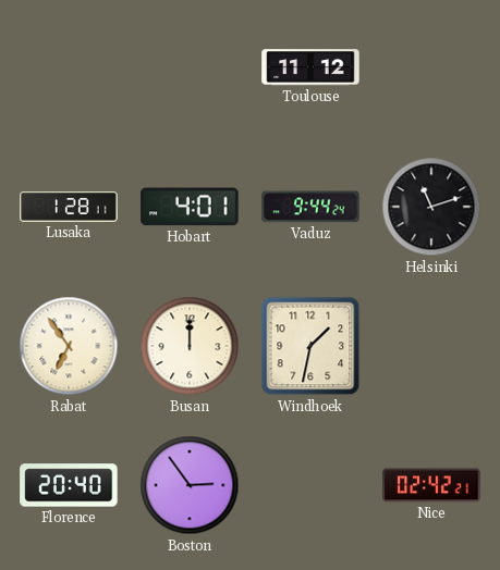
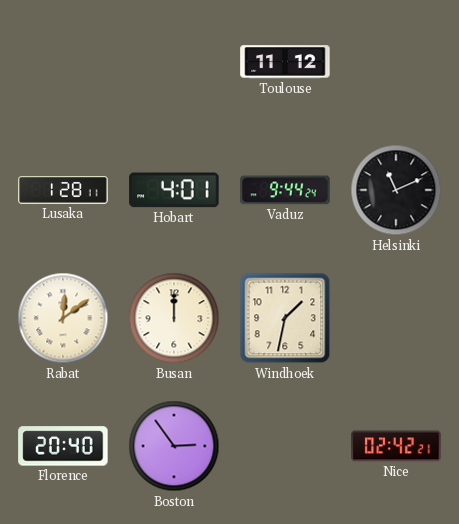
Helsinki: 11:12 -> 11:11
Rabat: 6:54 -> 12:09
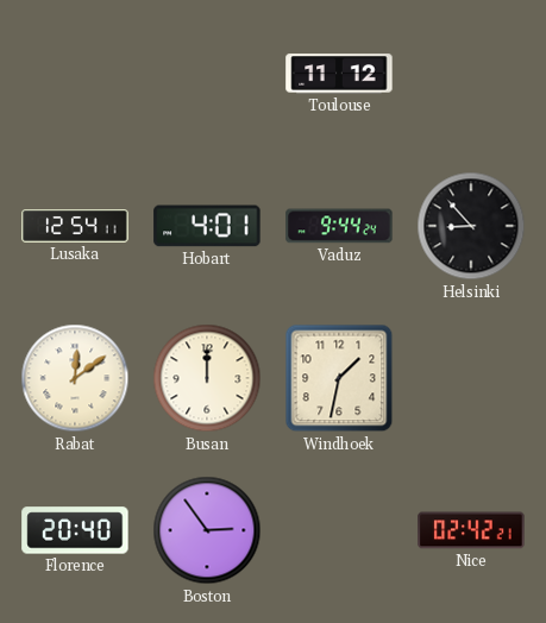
Lusaka: 1:28 -> 12:54
Helsinki: 11:11 -> 8:53
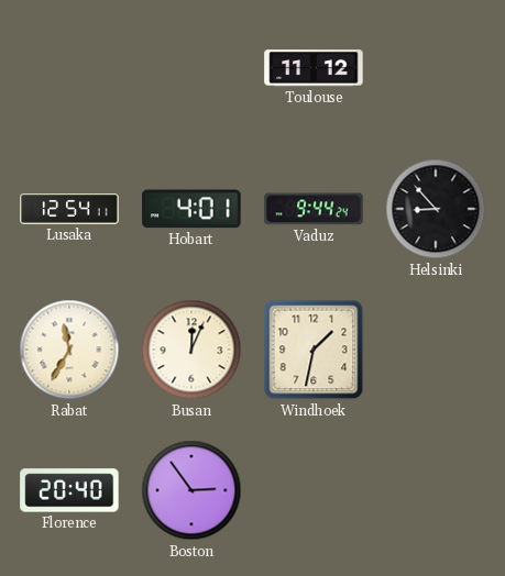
Rabat: 12:09 -> 11:35
Busan: 12:00 -> 12:04
Nice: 02:42 -> none
